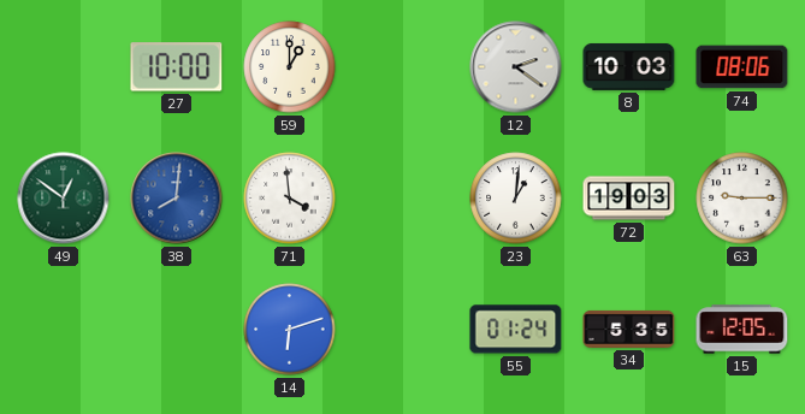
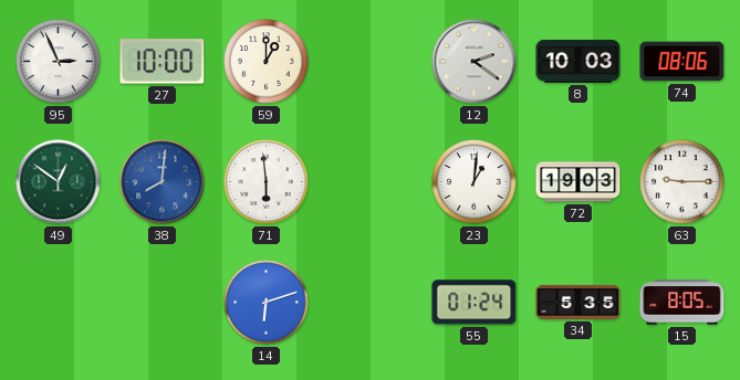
95: none -> 2:56
71: 3:59 -> 5:59
15: 12:05 -> 8:05
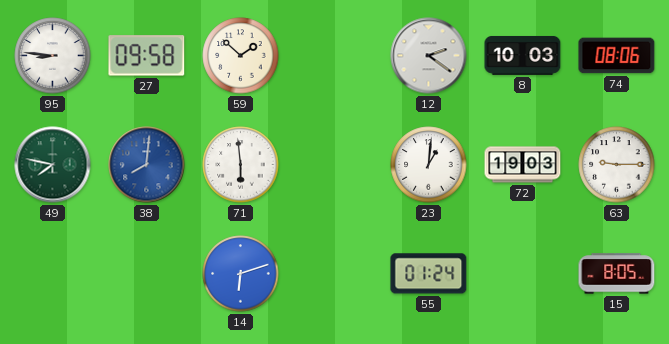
95: 2:56 -> 8:46
27: 10:00 -> 09:58
59: 1:00 -> 1:52
49: 12:51 -> 7:47
34: 5:35 -> none
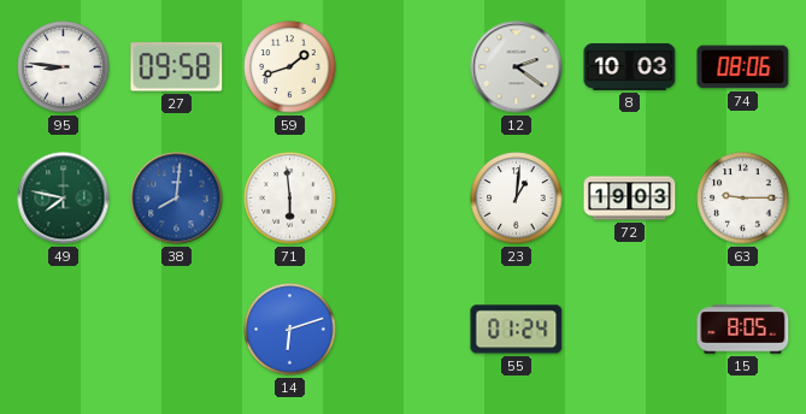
59: 1:52 -> 1:42
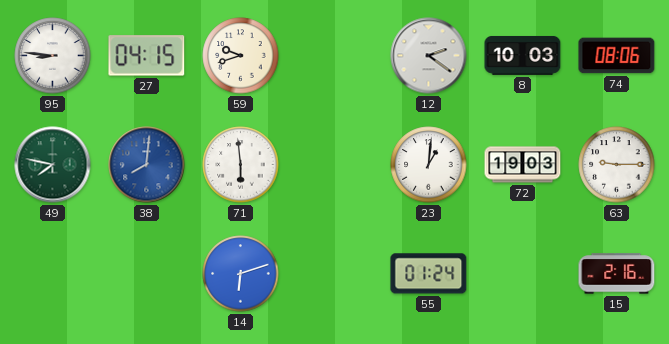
27: 09:58 -> 04:15
59: 1:42 -> 9:42
15: 8:05 -> 2:16
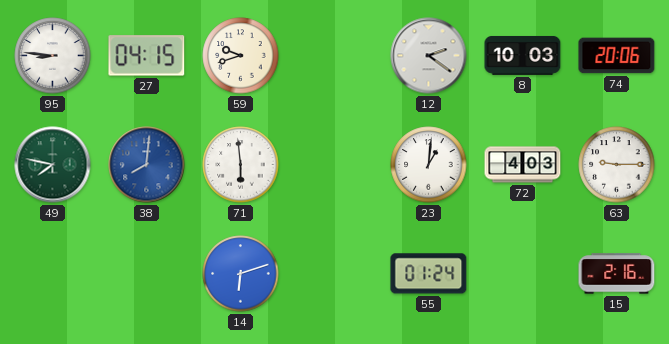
74: 08:06 -> 20:06
72: 19:03 -> 4:03
